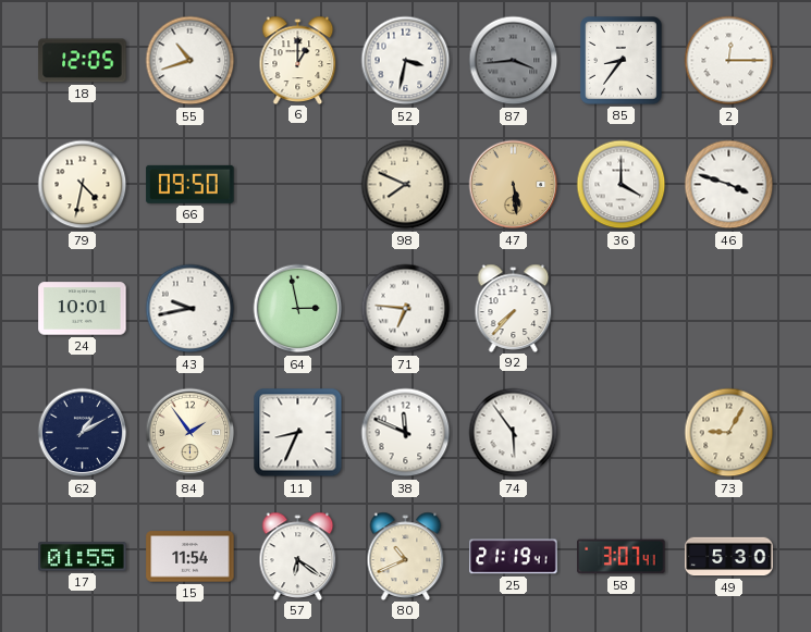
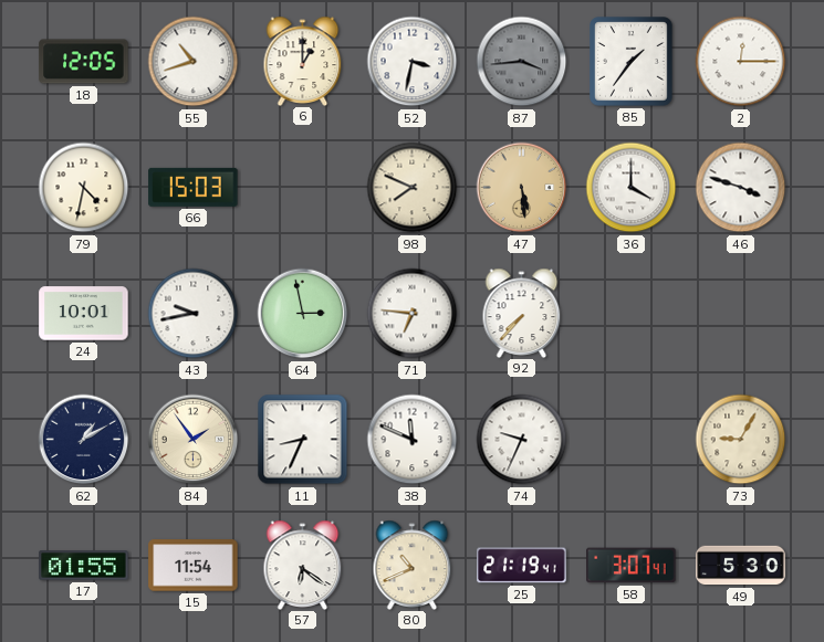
85: 8:36 -> 1:36
66: 09:50 -> 15:03
74: 5:54 -> 9:34
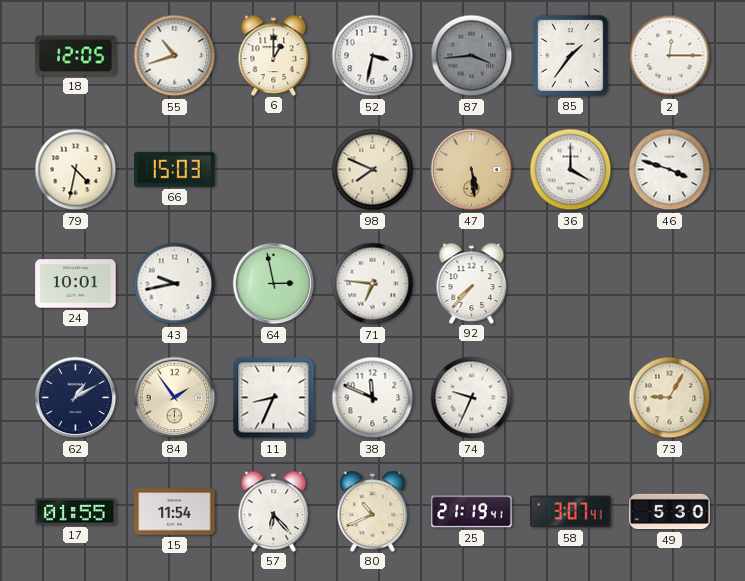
57: 6:21 -> 6:23
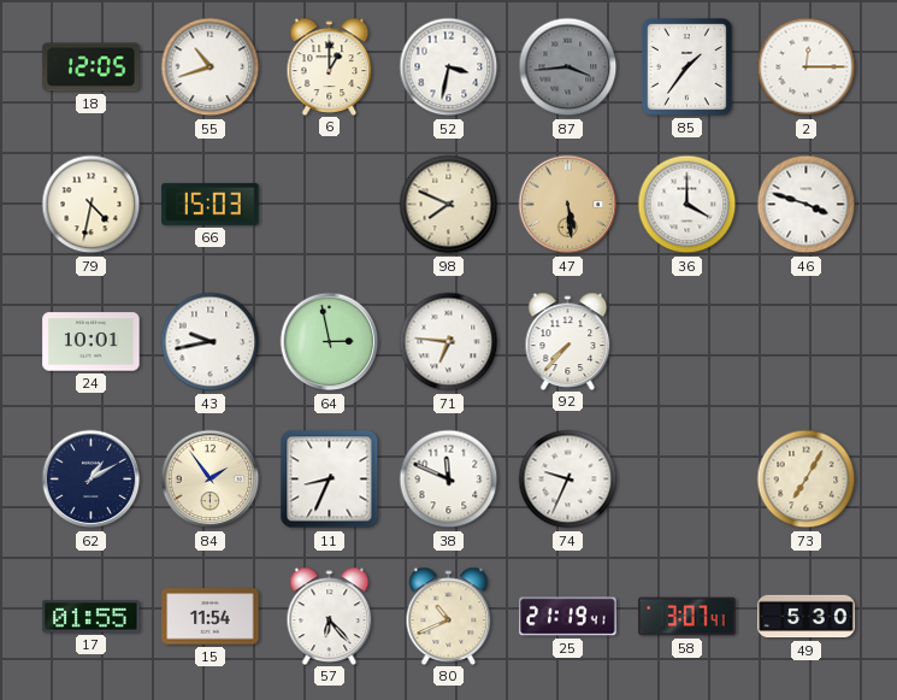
73: 9:05 -> 7:05
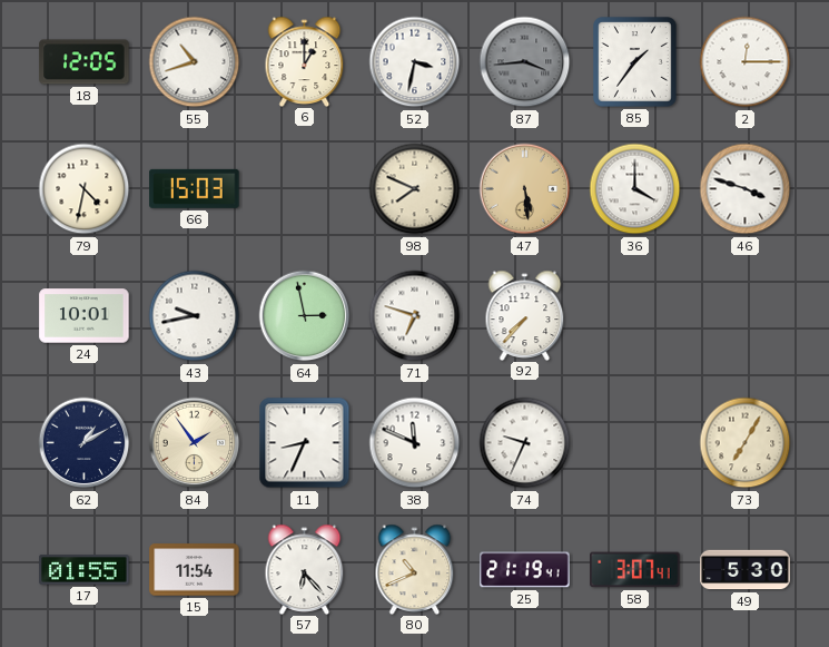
71: 6:46 -> 6:48
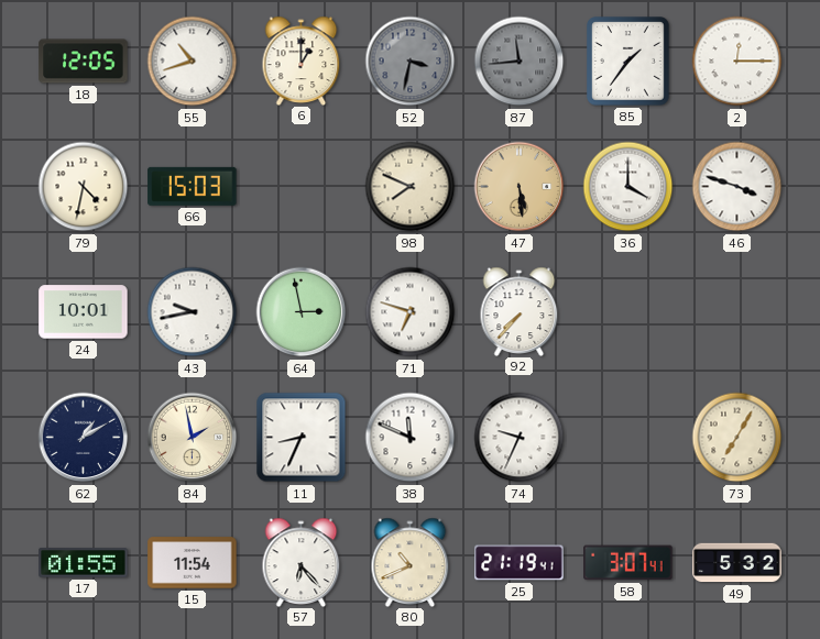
52 dial: white -> grey
87: 3:44 -> 11:44
84: 1:54 -> 1:58
49: 5:30 -> 5:32
